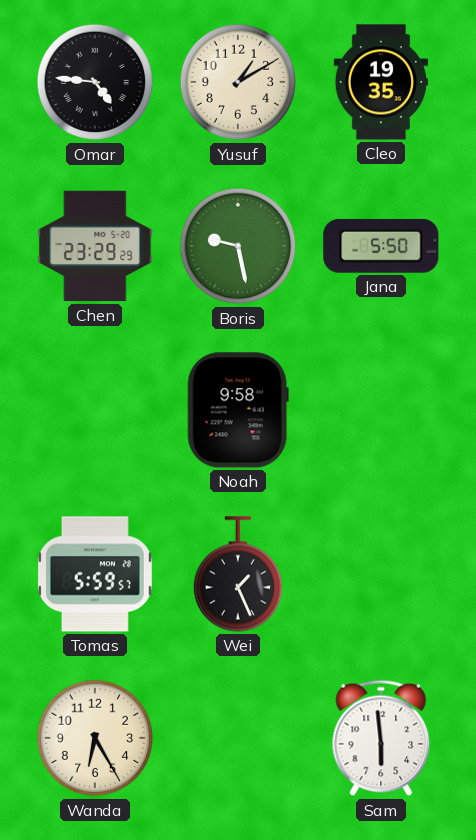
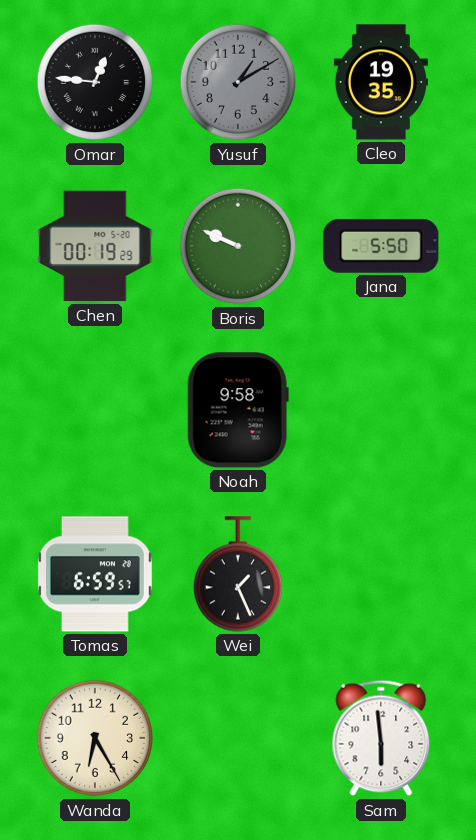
Omar: 4:46 -> 12:46
Yusuf dial: cream -> grey
Chen: 23:29 -> 00:19
Boris: 9:28 -> 9:49
Tomas: 5:59 -> 6:59
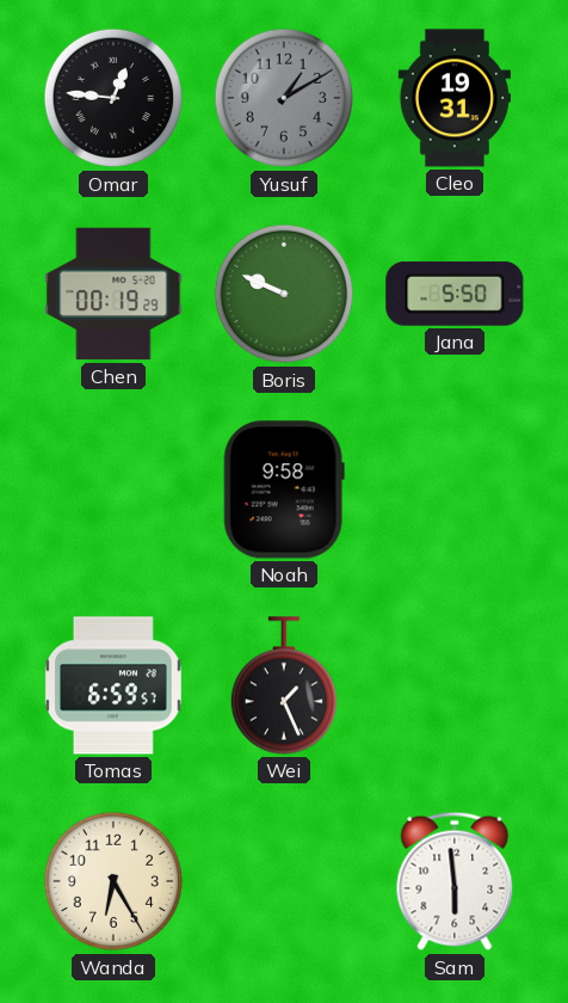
Cleo: 19:35 -> 19:31
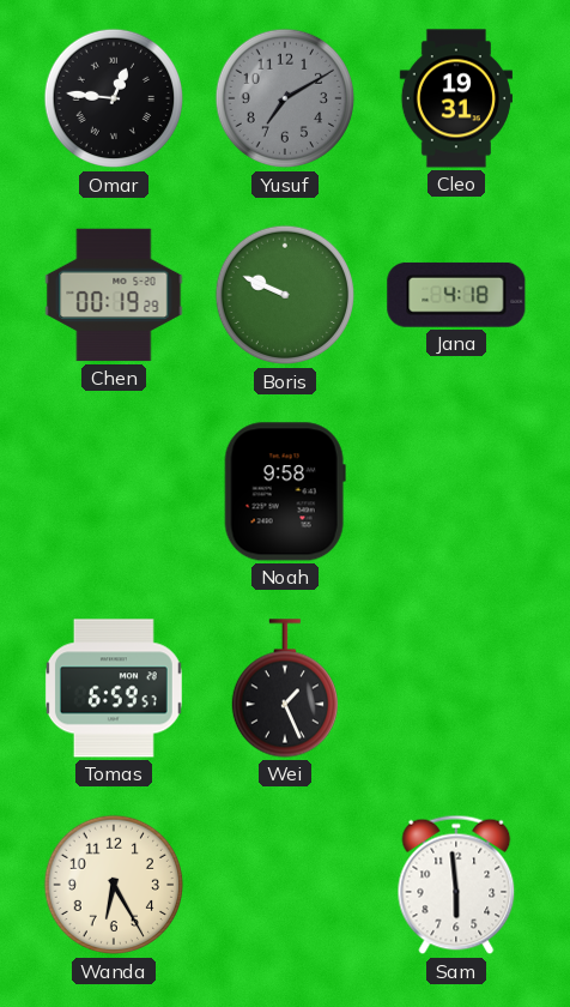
Yusuf: 1:10 -> 7:10
Jana: 5:50 -> 4:18
